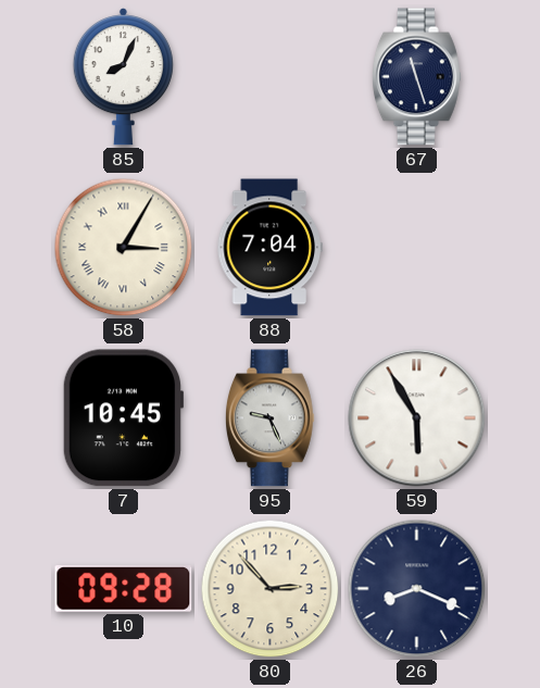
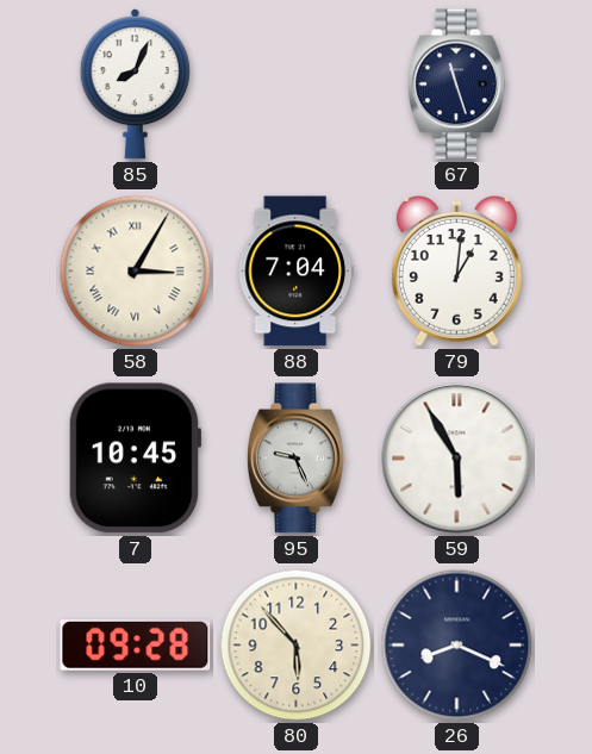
79: none -> 1:01
80: 2:53 -> 5:53
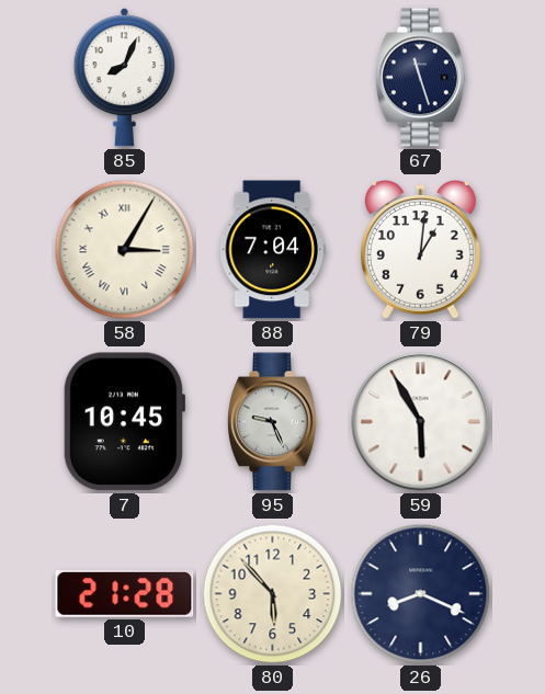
10: 09:28 -> 21:28
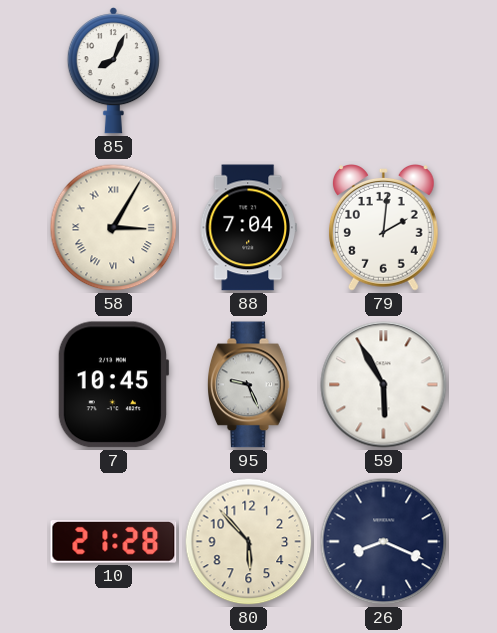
67: 11:27 -> none
79: 1:01 -> 2:01
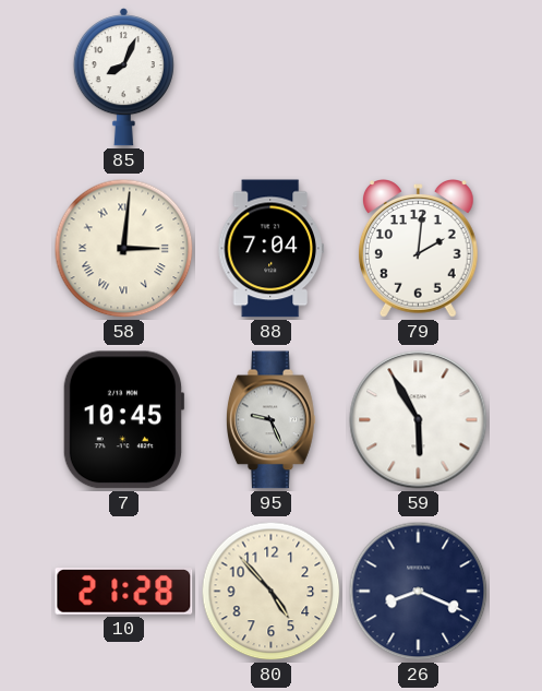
58: 3:05 -> 3:01
80: 5:53 -> 4:53
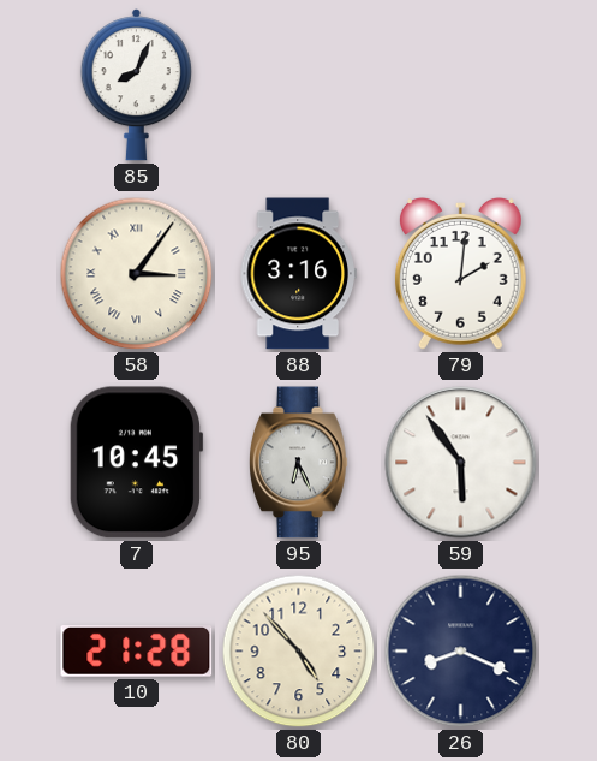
58: 3:01 -> 3:06
88: 7:04 -> 3:16
95: 9:26 -> 6:26
59: 5:55 -> 5:54
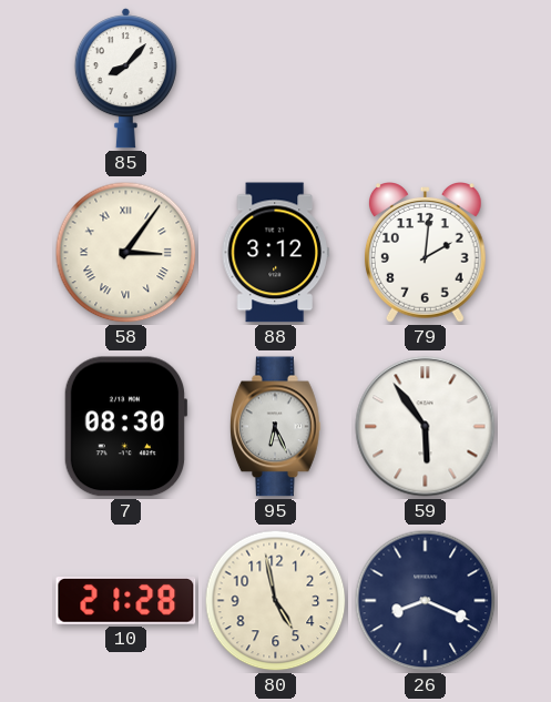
85: 8:04 -> 8:07
88: 3:16 -> 3:12
7: 10:45 -> 08:30
80: 4:53 -> 4:58
